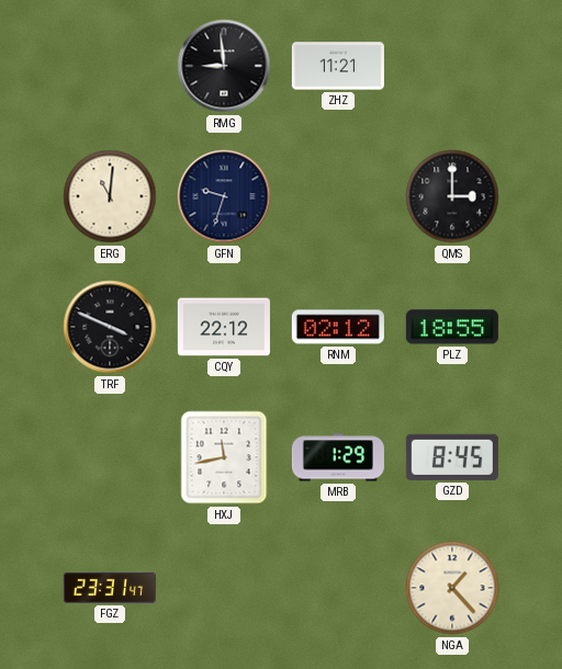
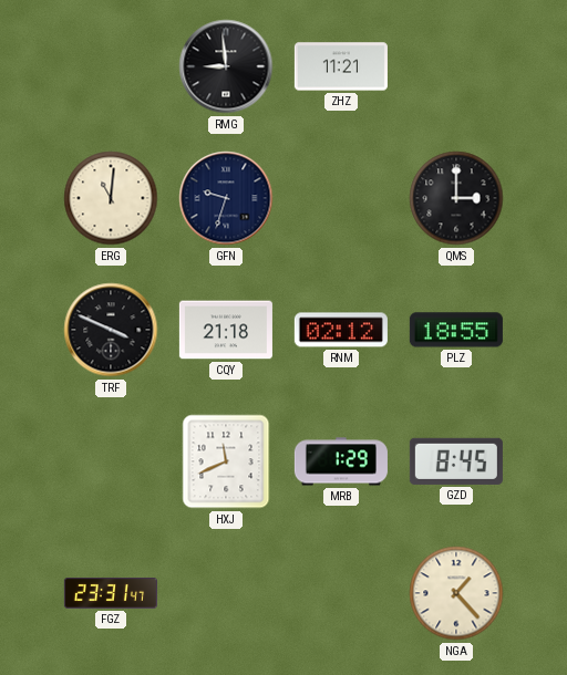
CQY: 22:12 -> 21:18
HXJ: 11:43 -> 11:41
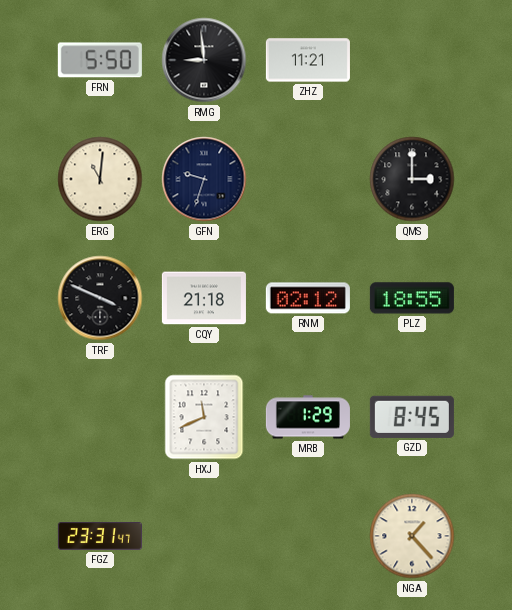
FRN: none -> 5:50
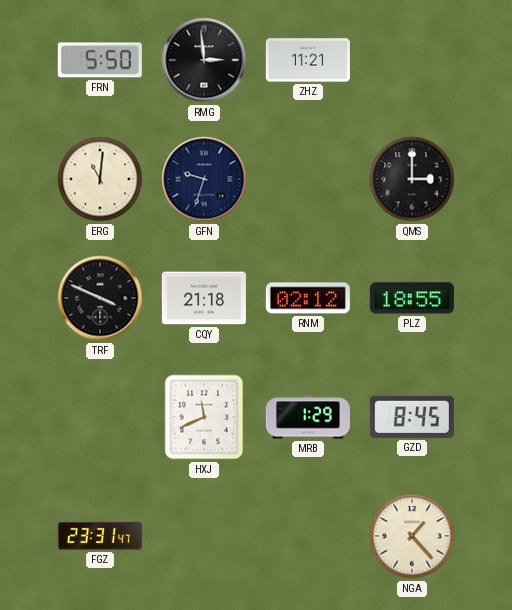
RMG: 8:59 -> 2:59
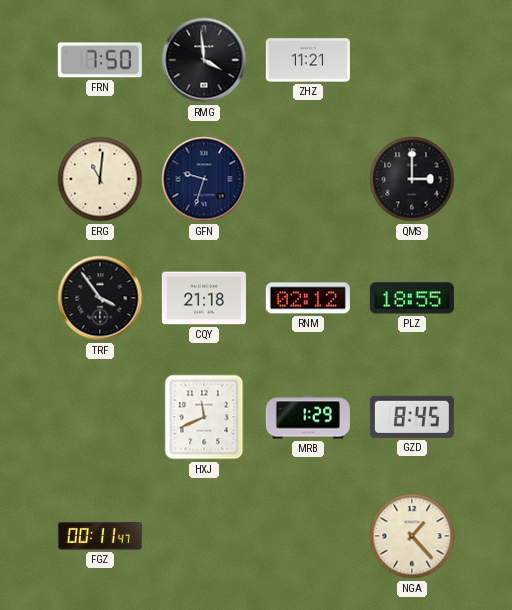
FRN: 5:50 -> 7:50
RMG: 2:59 -> 3:59
TRF: 3:49 -> 3:54
FGZ: 23:31 -> 00:11
